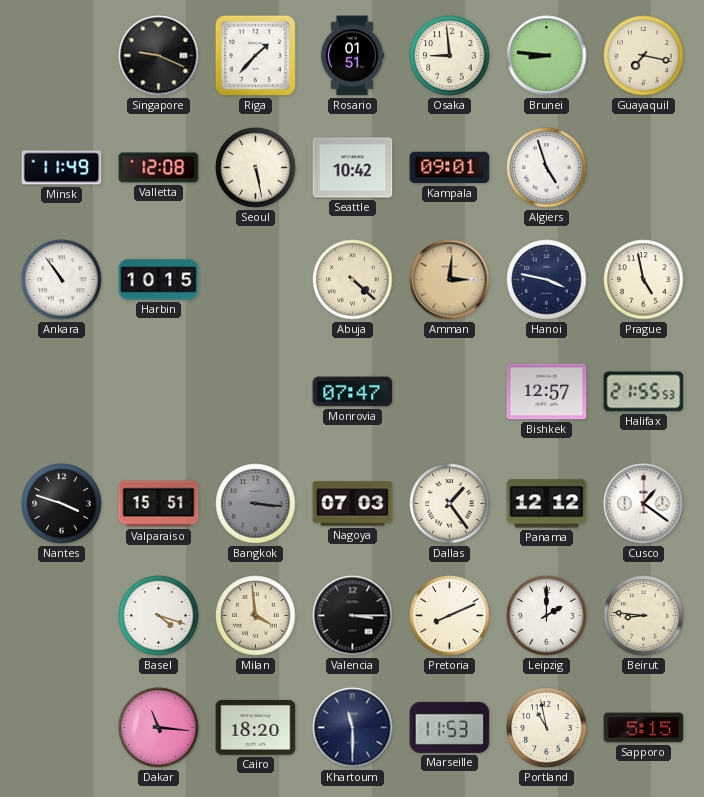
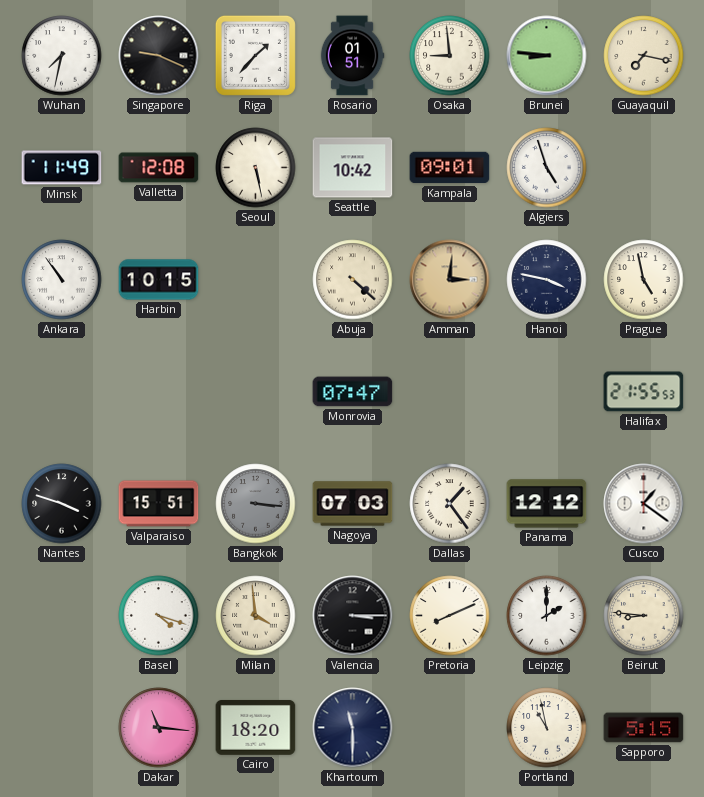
Wuhan: none -> 7:32
Bishkek: 12:57 -> none
Marseille: 11:53 -> none
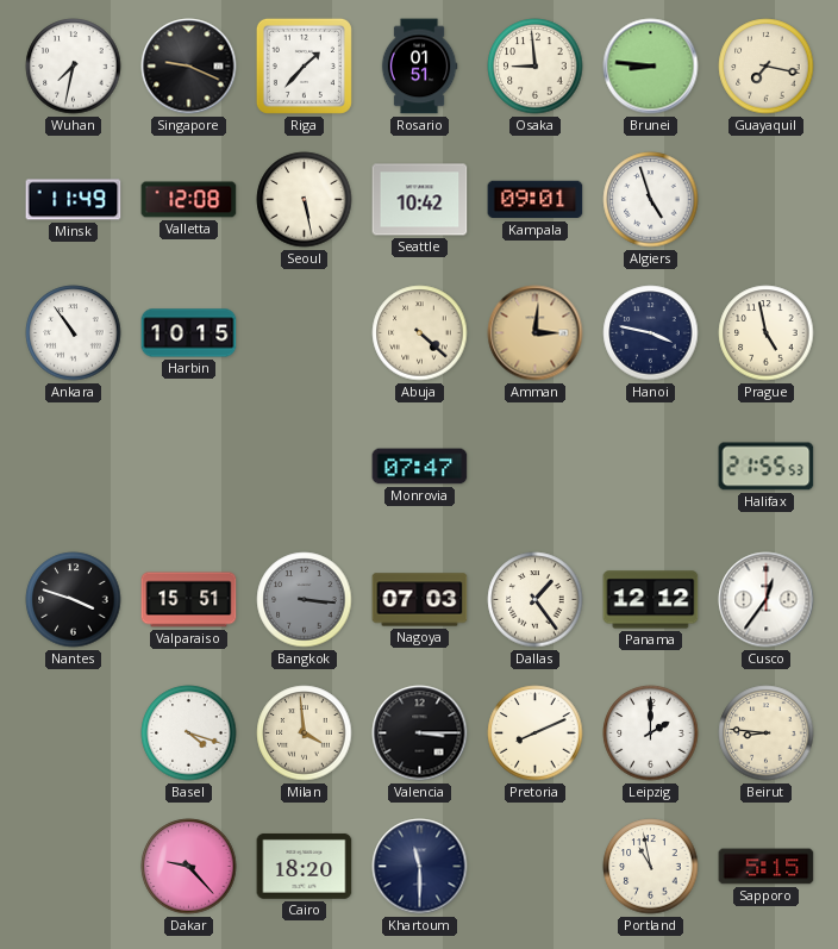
Cusco: 1:21 -> 12:36
Dakar: 11:16 -> 9:23
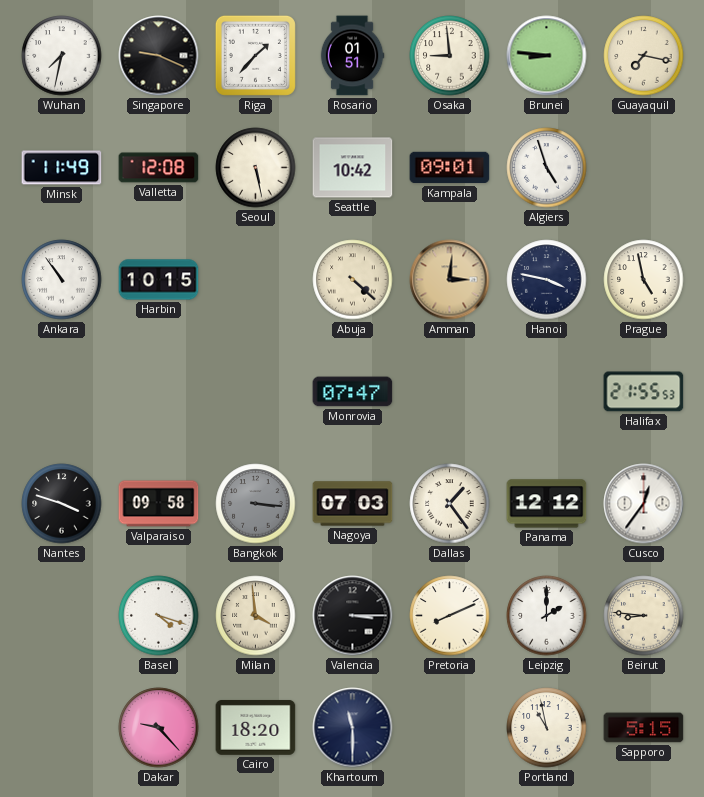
Valparaiso: 15:51 -> 09:58
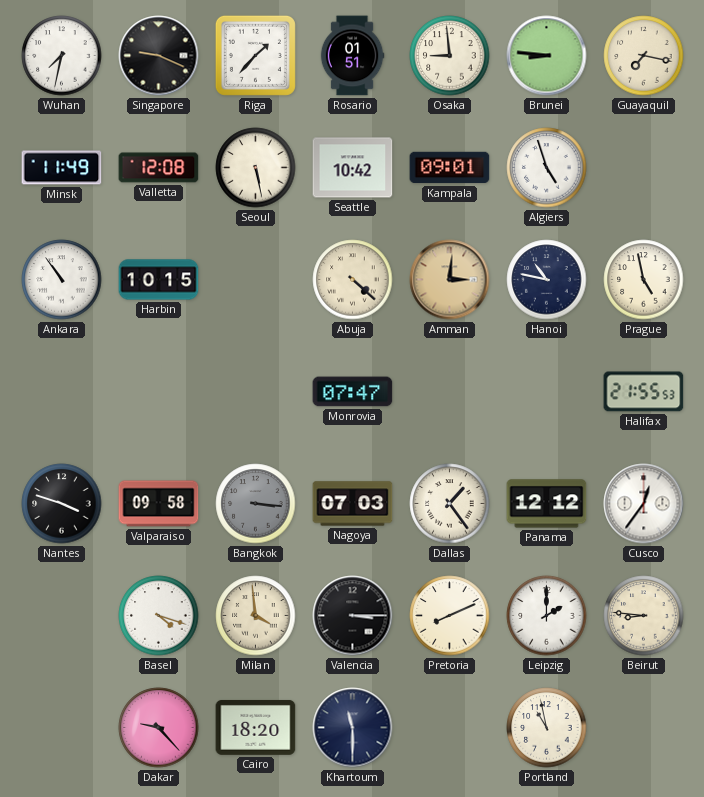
Hanoi: 3:47 -> 10:47
Sapporo: 5:15 -> none
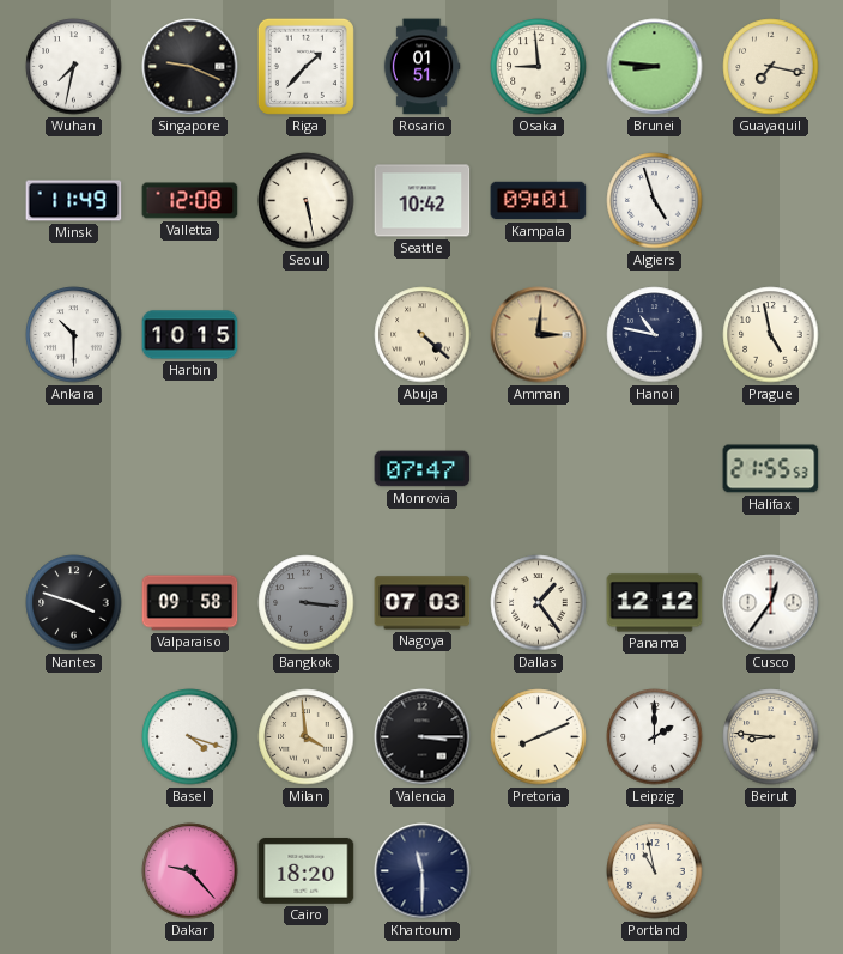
Ankara: 10:54 -> 10:30
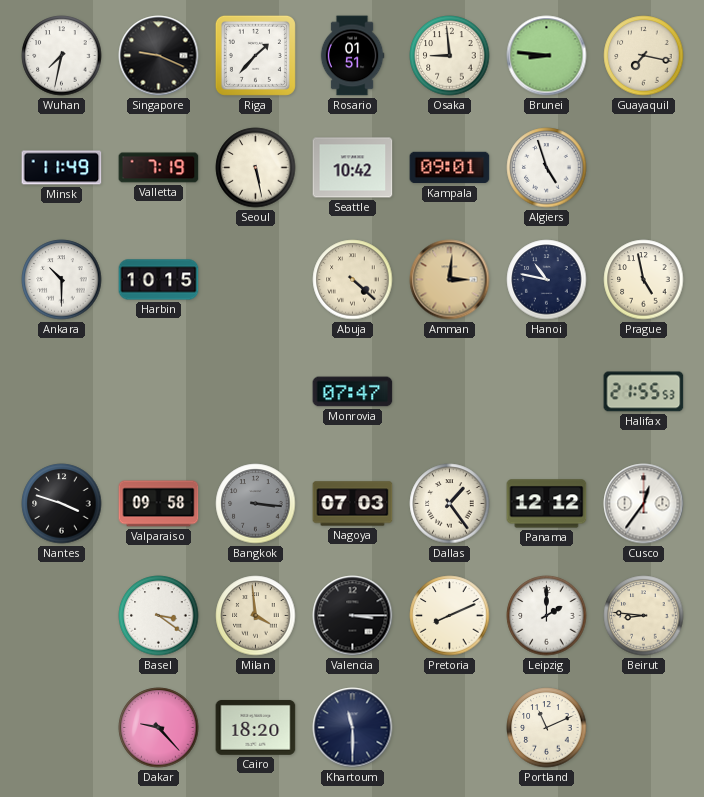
Valletta: 12:08 -> 7:19
Basel: 4:18 -> 3:21
Portland: 10:58 -> 11:11
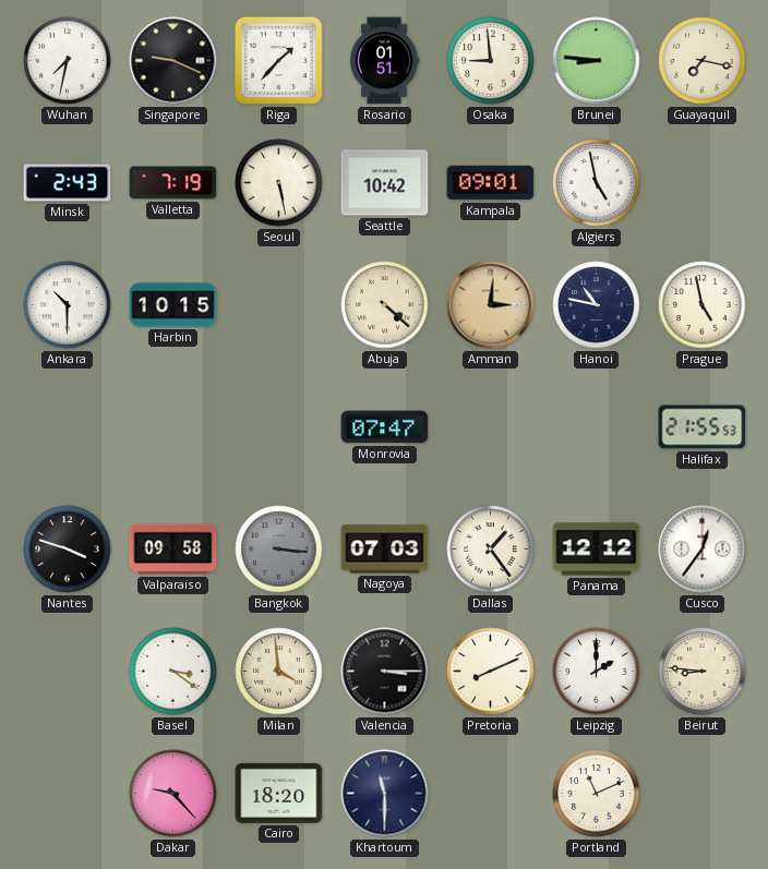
Minsk: 11:49 -> 2:43
Algiers: 4:57 -> 4:58
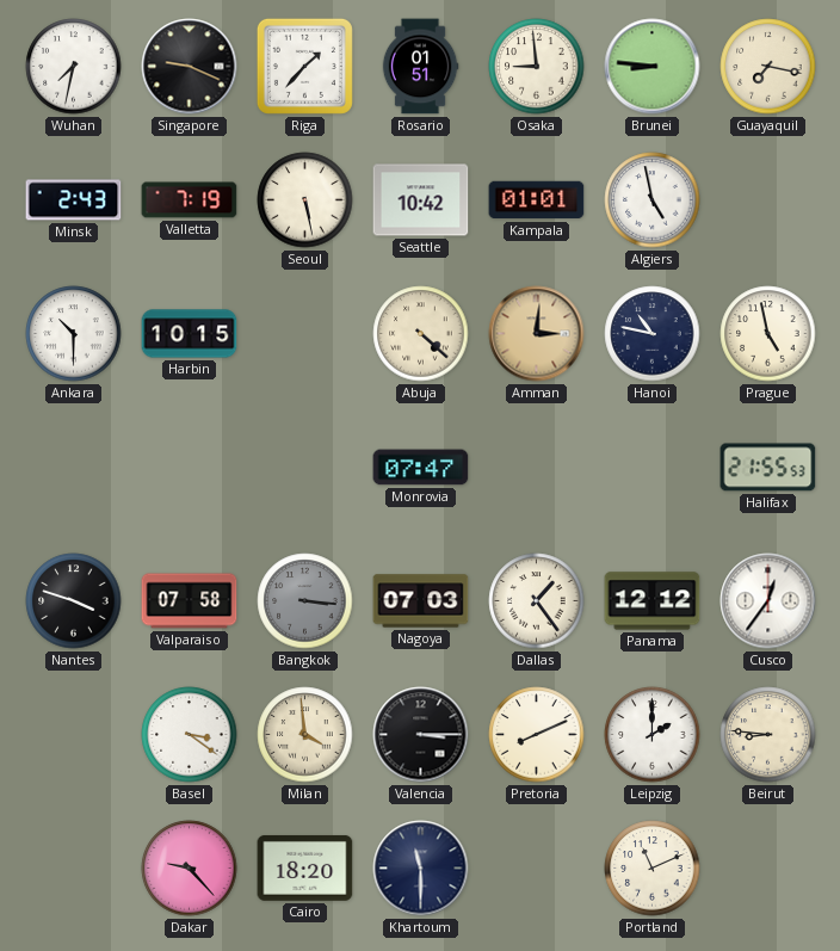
Kampala: 09:01 -> 01:01
Valparaiso: 09:58 -> 07:58
